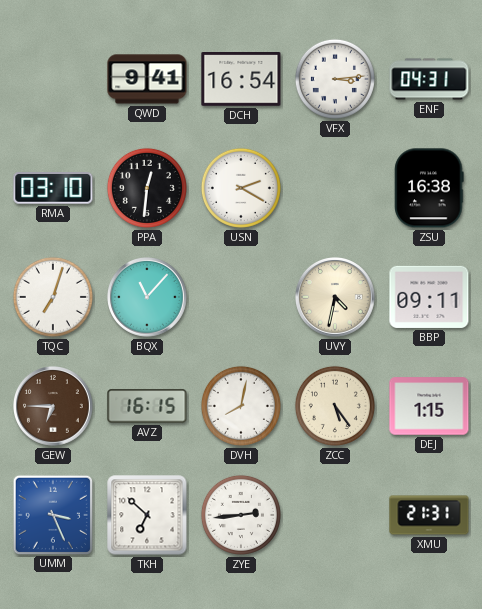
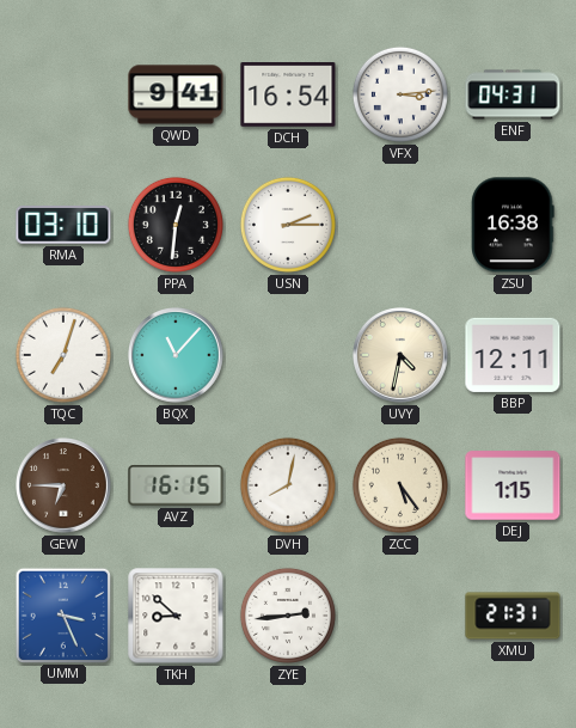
USN: 2:20 -> 2:15
BBP: 09:11 -> 12:11
TKH: 6:52 -> 8:52
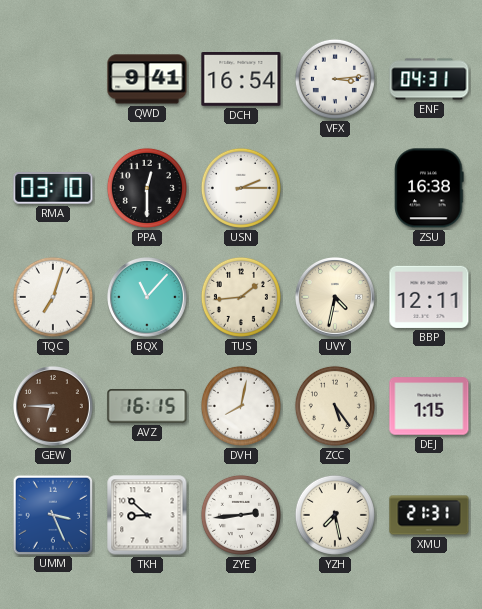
PPA: 12:31 -> 12:30
TUS: none -> 1:44
YZH: none -> 7:28
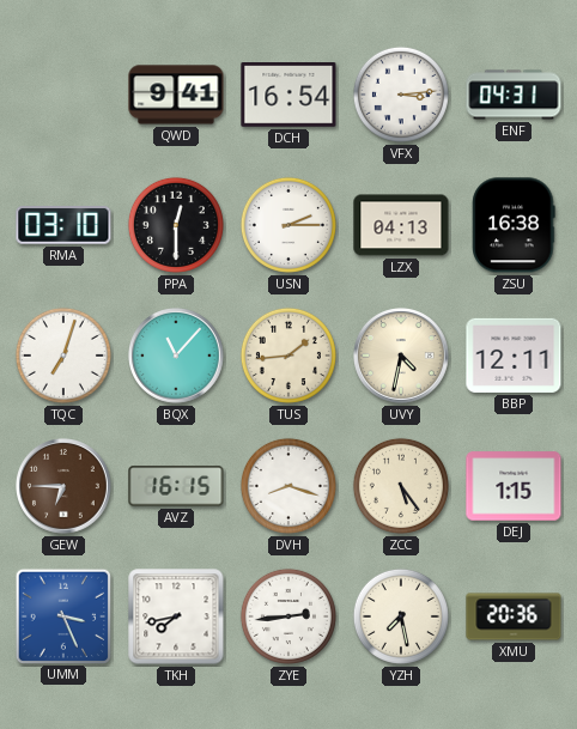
LZX: none -> 04:13
DVH: 8:02 -> 8:18
TKH: 8:52 -> 7:43
XMU: 21:31 -> 20:36
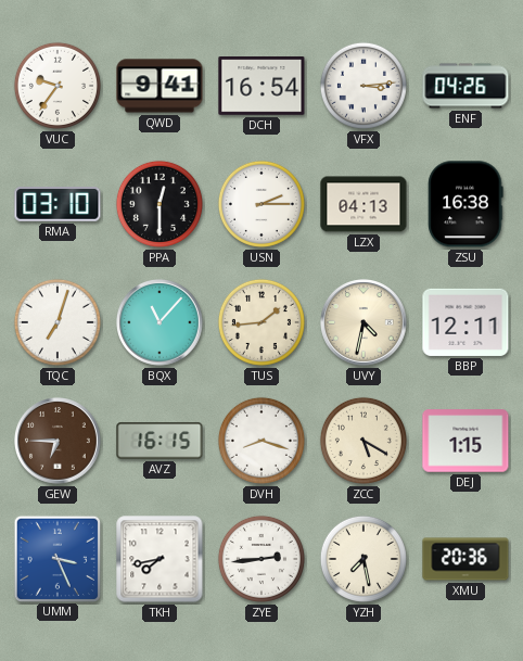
VUC: none -> 9:36
ENF: 04:31 -> 04:26
ZCC: 5:24 -> 5:20
